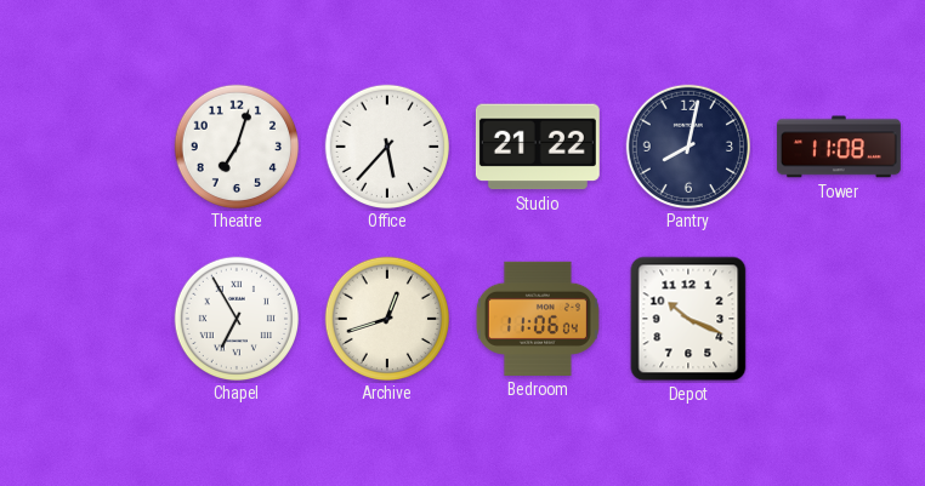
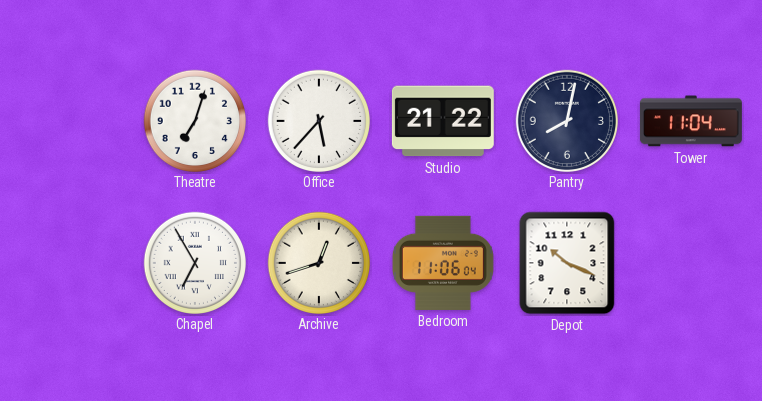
Tower: 11:08 -> 11:04
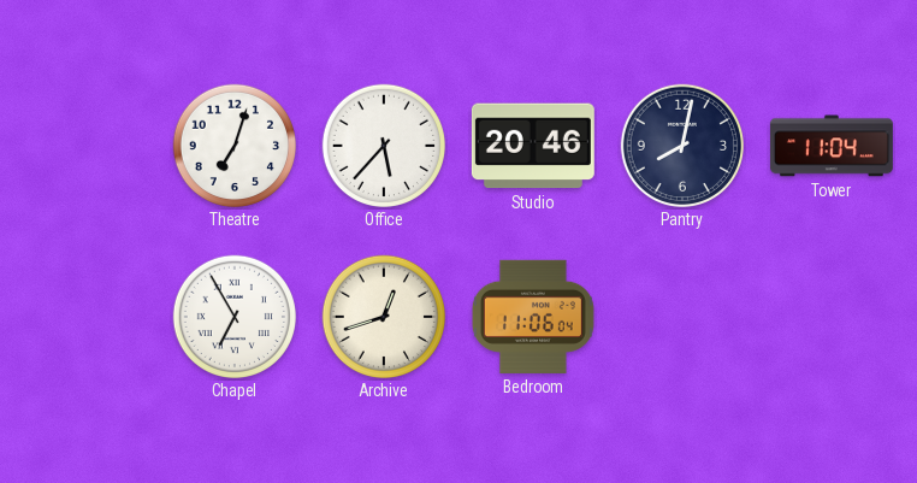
Studio: 21:22 -> 20:46
Depot: 10:19 -> none
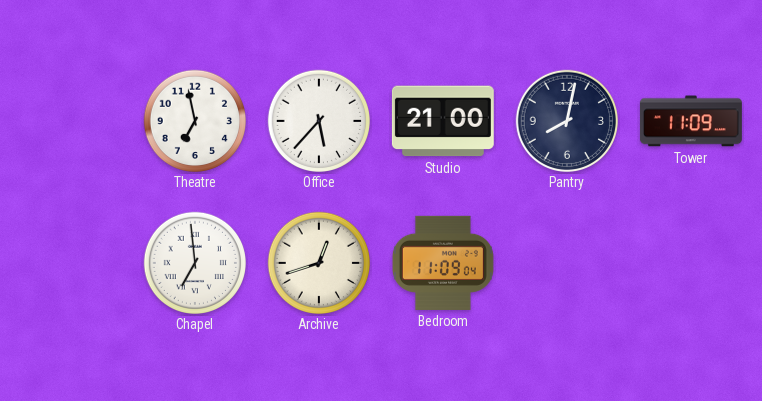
Theatre: 7:03 -> 6:58
Studio: 20:46 -> 21:00
Tower: 11:04 -> 11:09
Chapel: 6:55 -> 6:59
Bedroom: 11:06 -> 11:09
